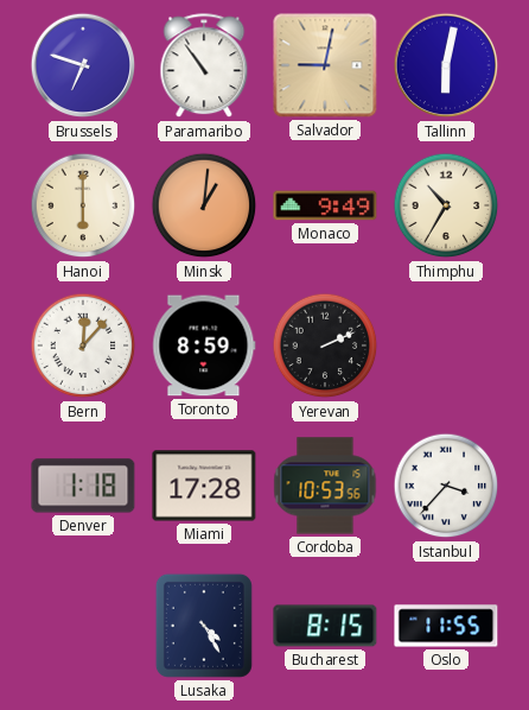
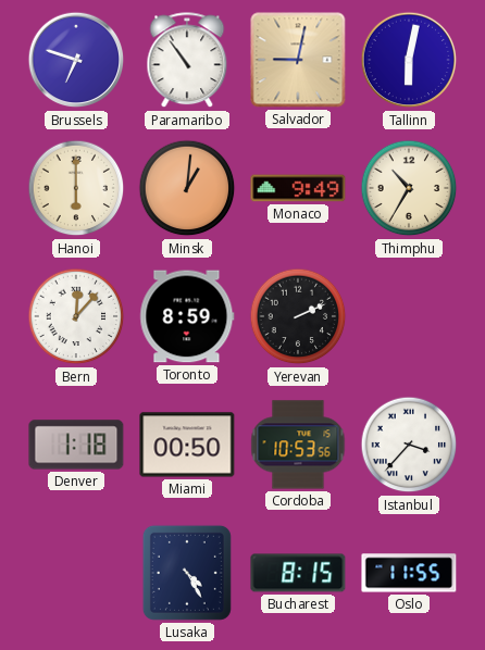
Miami: 17:28 -> 00:50
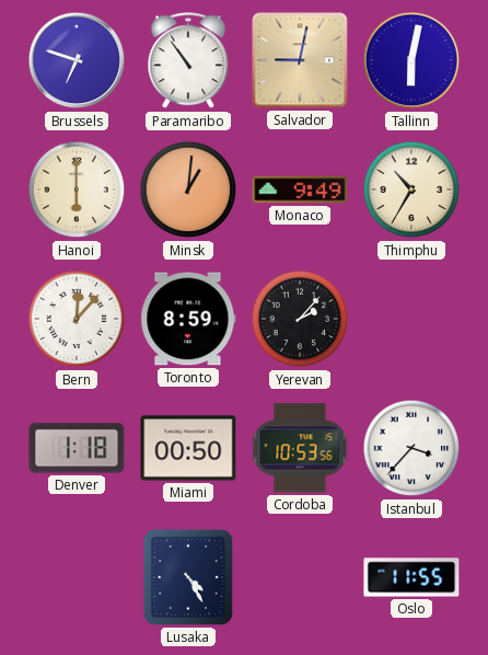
Yerevan: 2:11 -> 2:07
Bucharest: 8:15 -> none
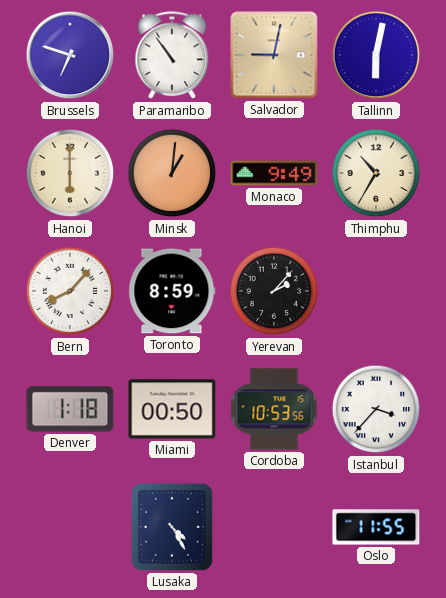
Bern: 12:07 -> 8:07
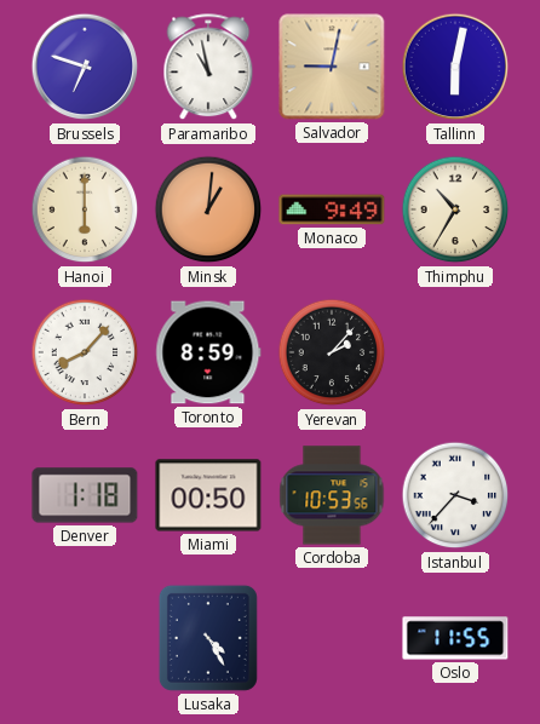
Paramaribo: 10:54 -> 10:58
